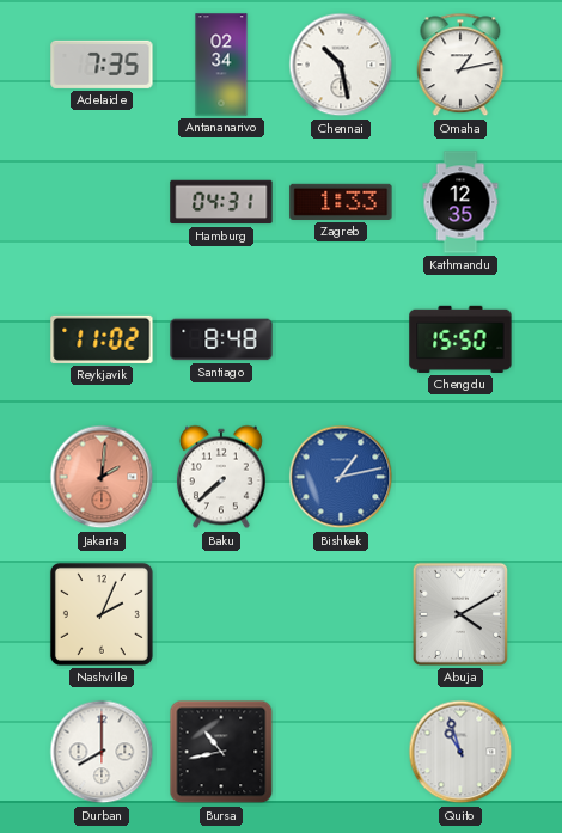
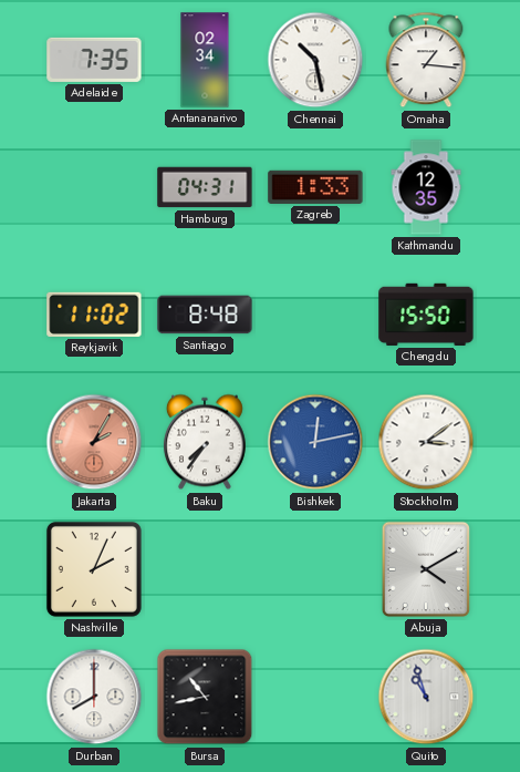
Omaha: 1:13 -> 1:16
Jakarta: 2:01 -> 2:05
Baku: 7:38 -> 7:36
Bishkek: 1:13 -> 12:13
Stockholm: none -> 3:09
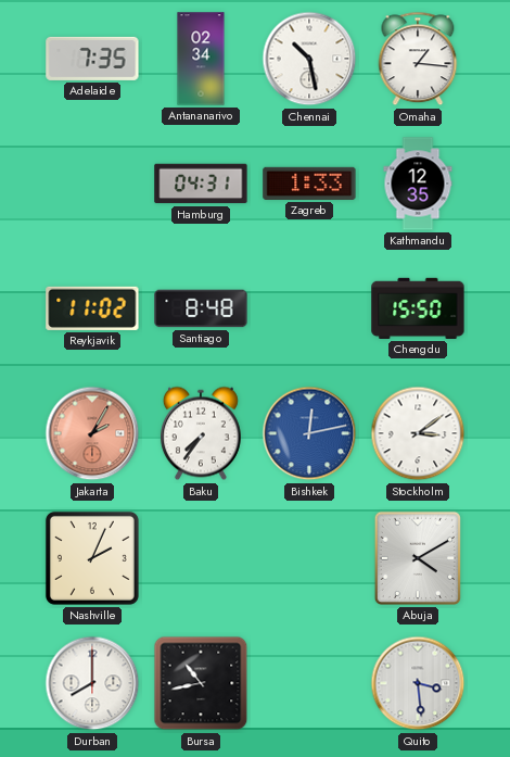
Quito: 10:57 -> 3:29
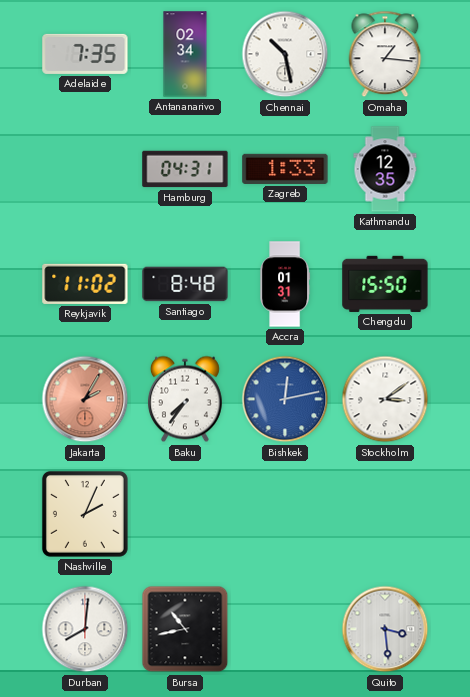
Accra: none -> 01:31
Abuja: 4:10 -> none
Durban: 8:00 -> 8:01
